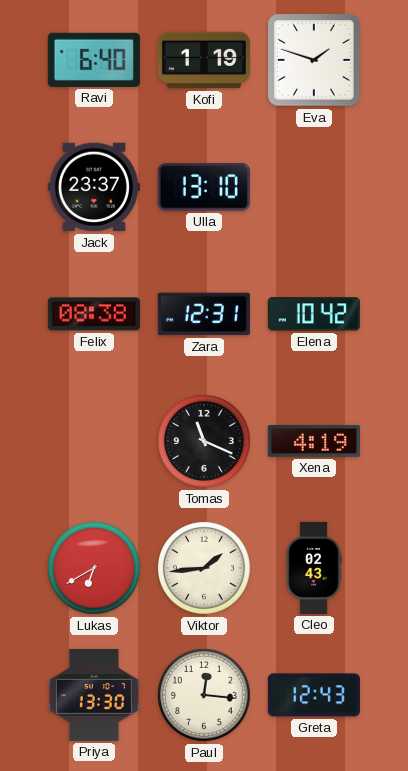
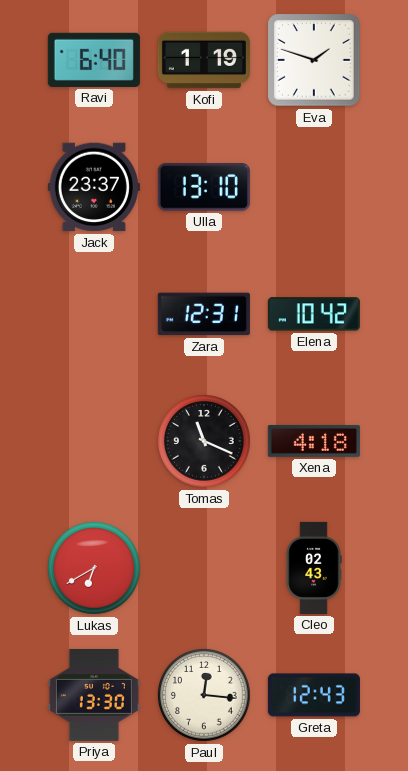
Felix: 08:38 -> none
Xena: 4:19 -> 4:18
Viktor: 1:44 -> none
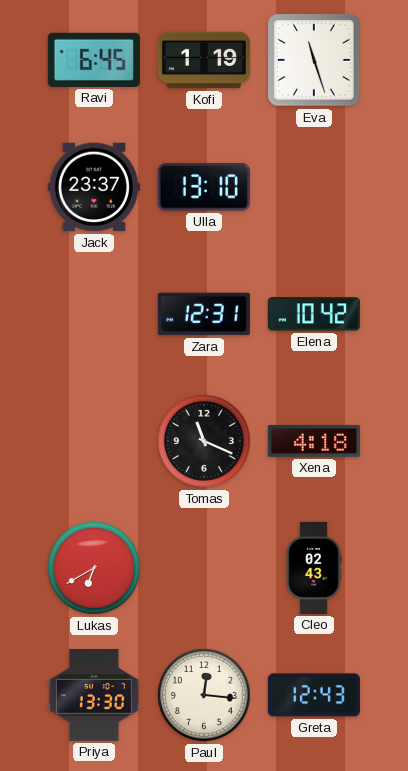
Ravi: 6:40 -> 6:45
Eva: 1:48 -> 11:27
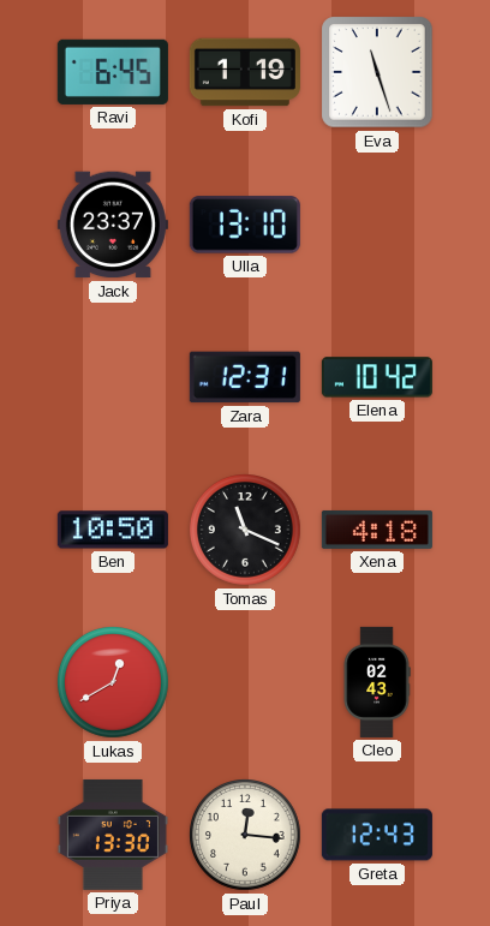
Ben: none -> 10:50
Lukas: 6:40 -> 12:40
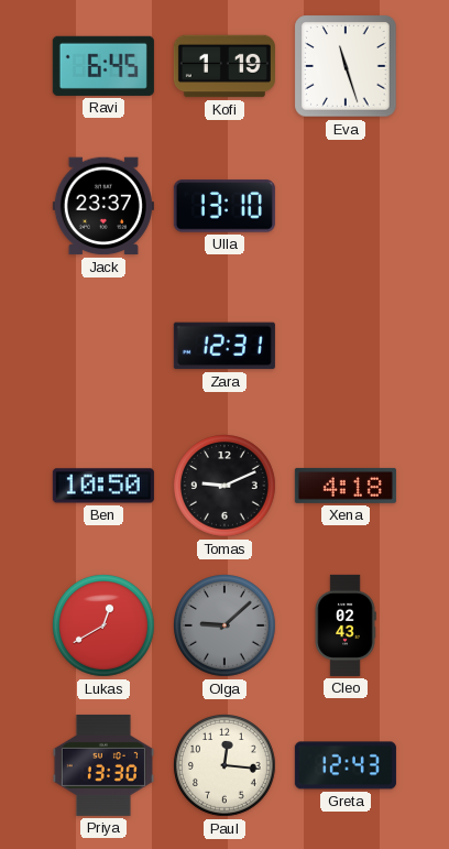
Elena: 10:42 -> none
Tomas: 11:19 -> 9:11
Olga: none -> 9:08
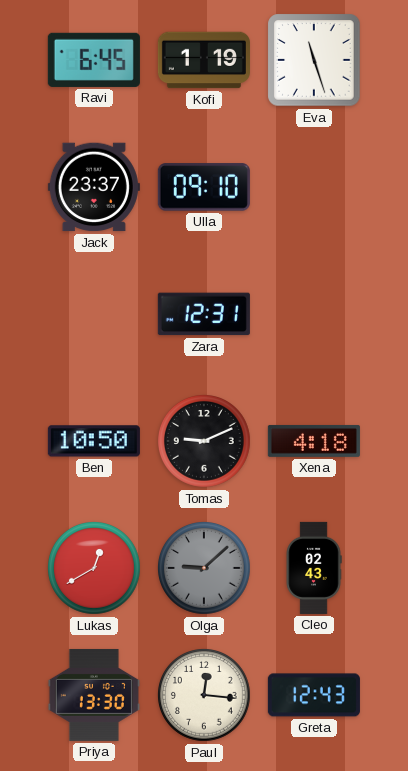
Ulla: 13:10 -> 09:10
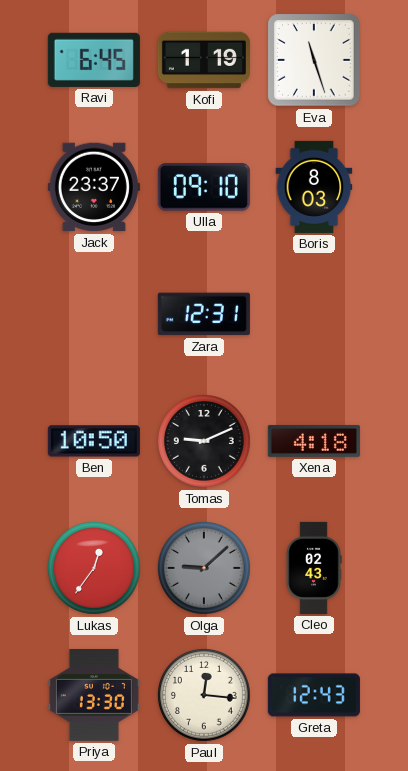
Boris: none -> 8:03
Lukas: 12:40 -> 12:36
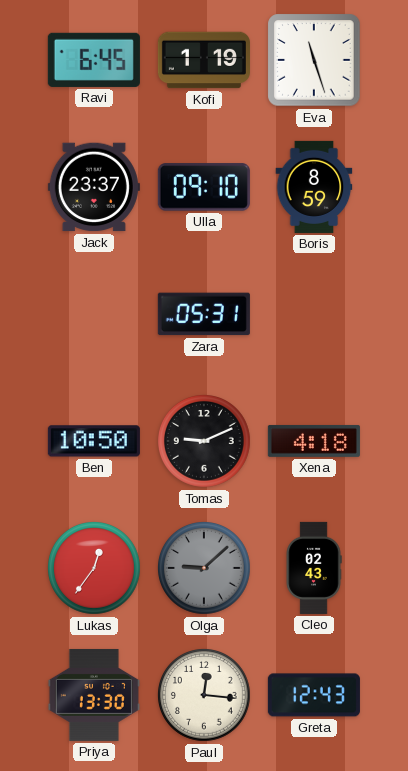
Boris: 8:03 -> 8:59
Zara: 12:31 -> 05:31
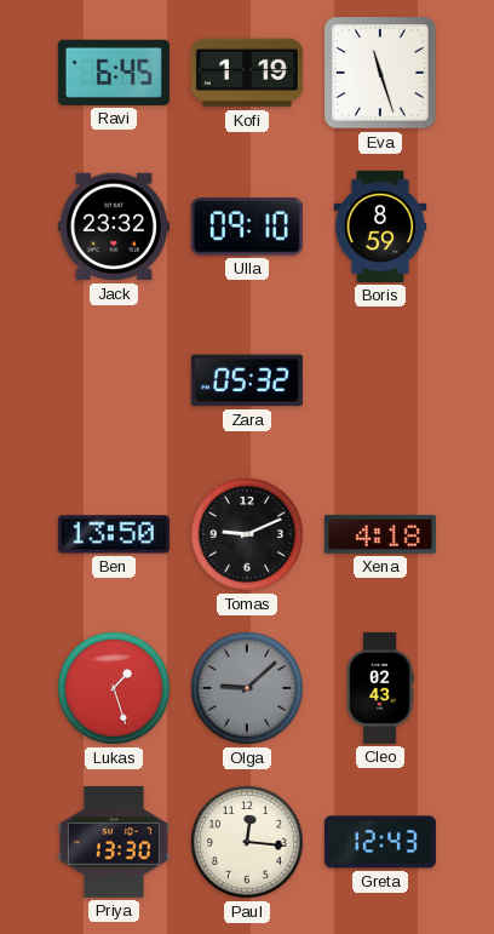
Jack: 23:37 -> 23:32
Zara: 05:31 -> 05:32
Ben: 10:50 -> 13:50
Lukas: 12:36 -> 1:27
